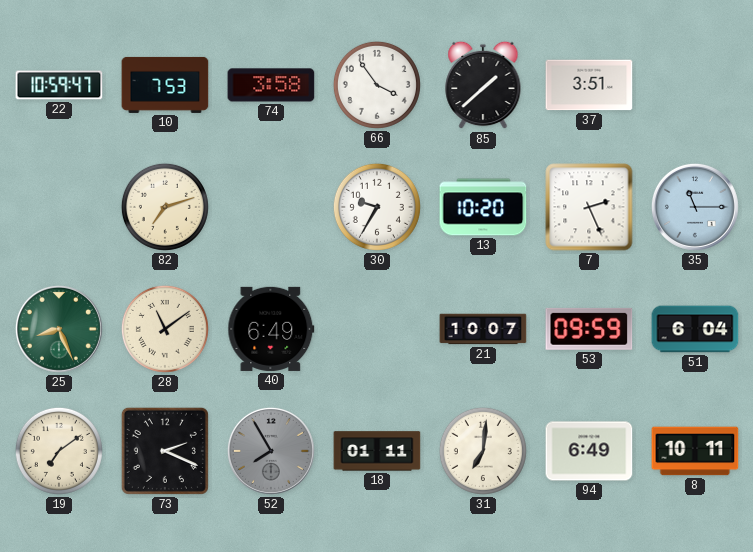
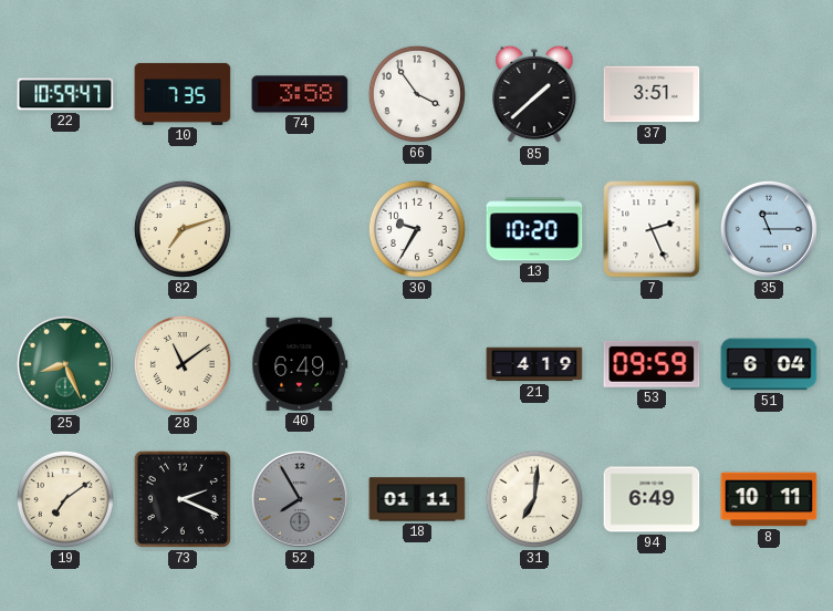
10: 7:53 -> 7:35
21: 10:07 -> 4:19
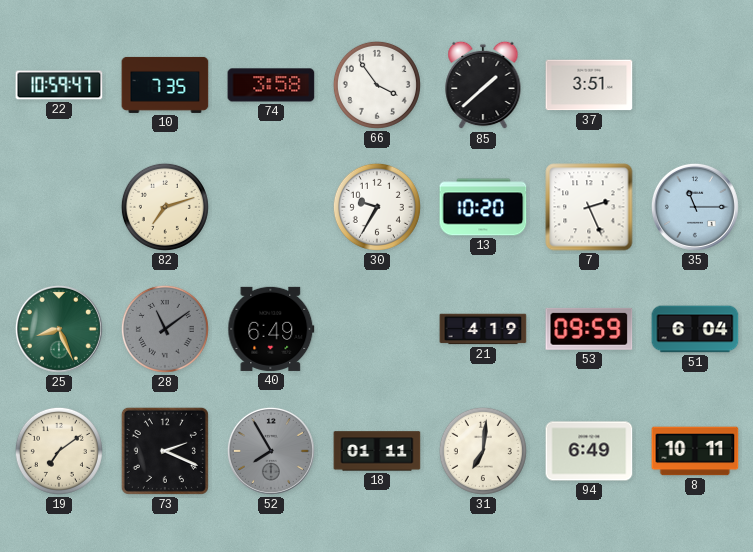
28 dial: cream -> grey
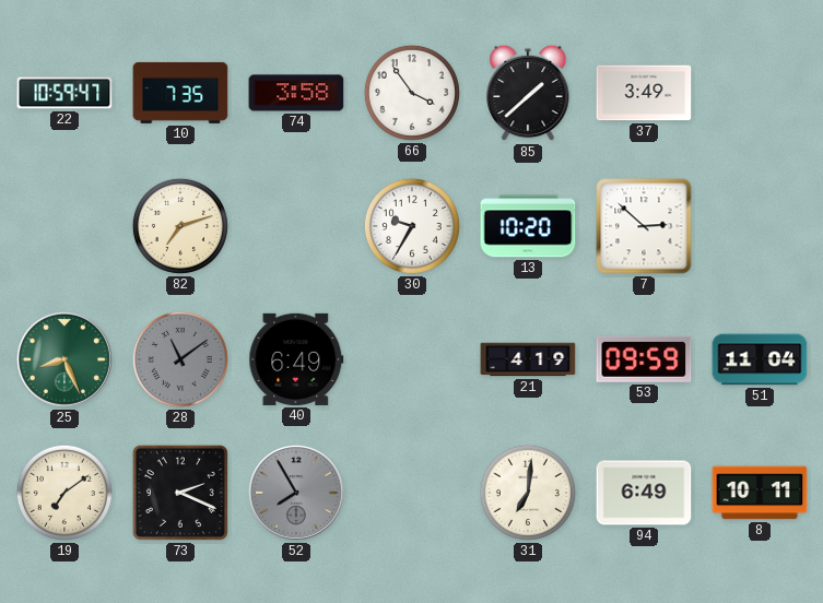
37: 3:51 -> 3:49
7: 2:26 -> 2:52
35: 11:15 -> none
51: 6:04 -> 11:04
18: 01:11 -> none
